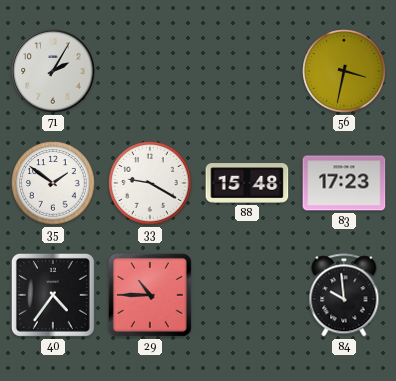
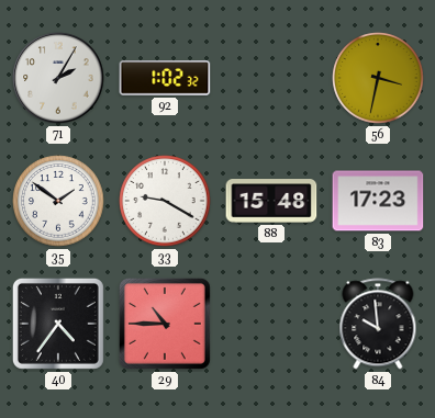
92: none -> 1:02
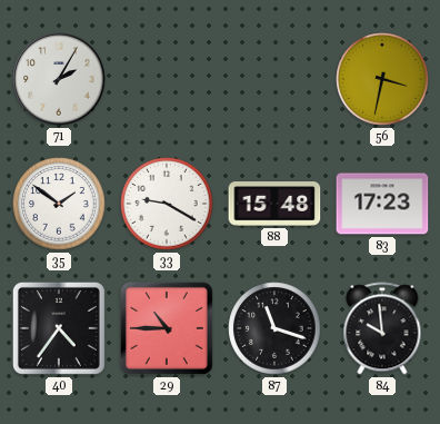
92: 1:02 -> none
87: none -> 11:18
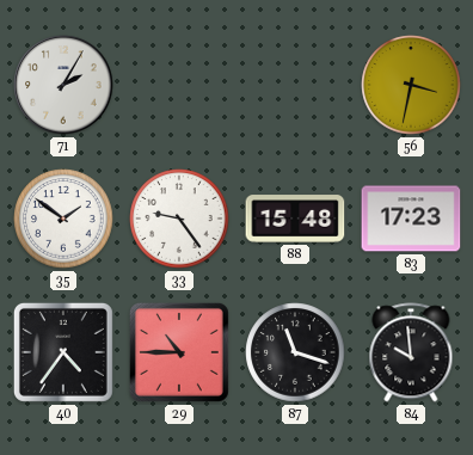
33: 9:20 -> 9:24
